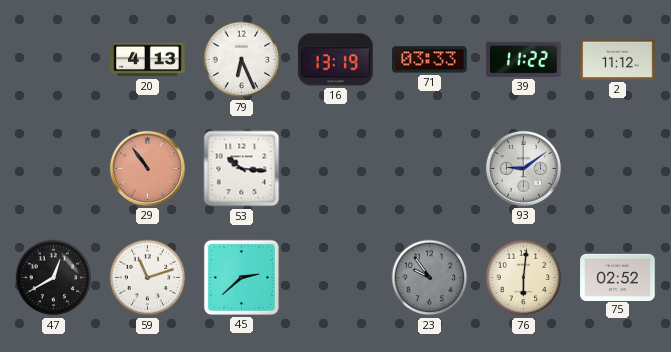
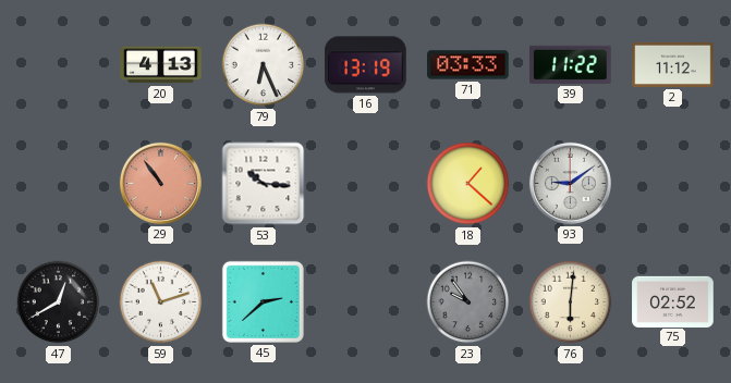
18: none -> 1:22
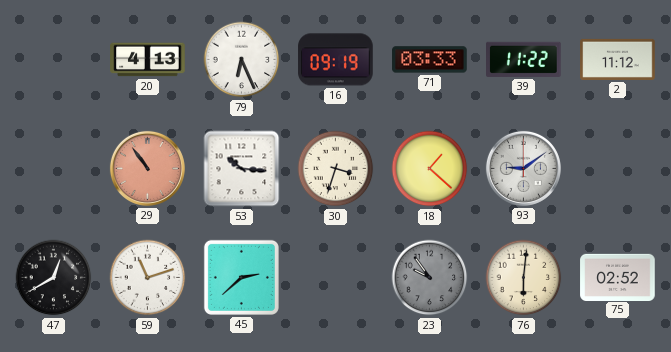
16: 13:19 -> 09:19
30: none -> 3:33
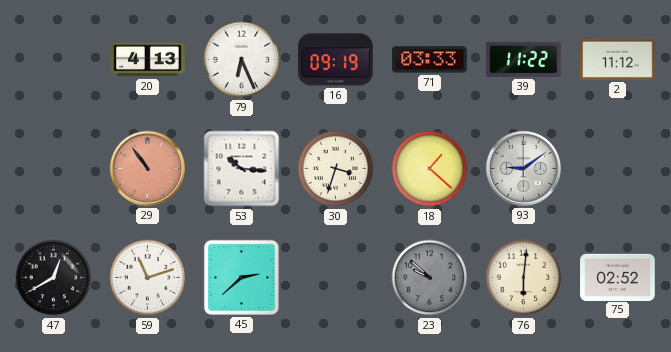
23: 9:54 -> 9:52
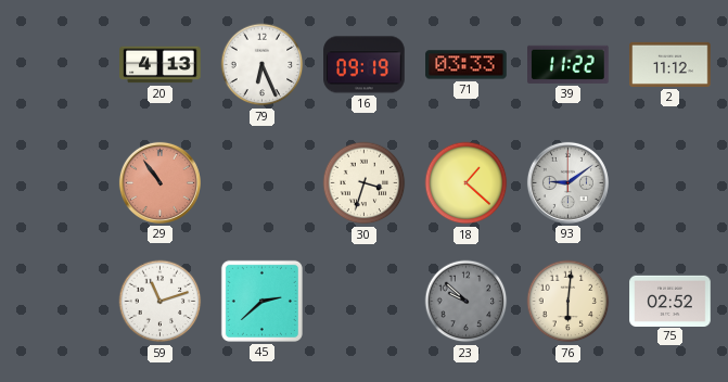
53: 10:16 -> none
47: 12:40 -> none
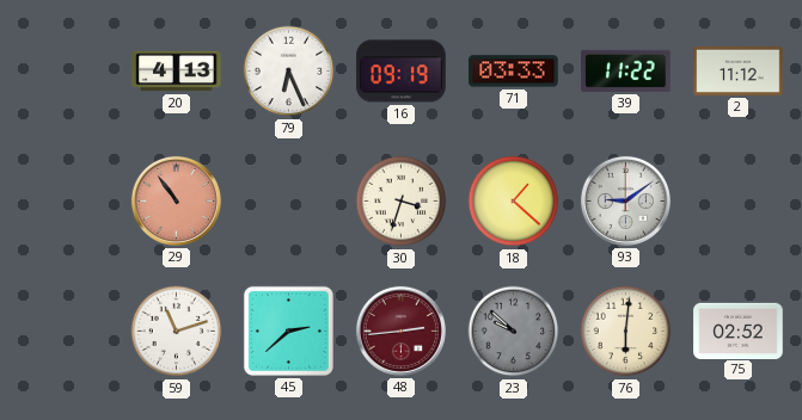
48: none -> 2:44
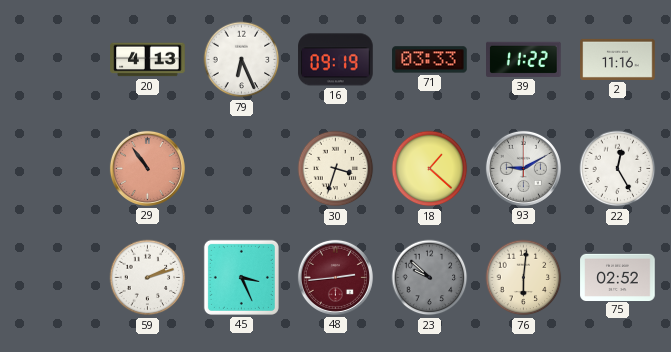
2: 11:12 -> 11:16
93: 9:09 -> 9:10
22: none -> 12:25
59: 11:12 -> 2:12
45: 2:38 -> 3:26
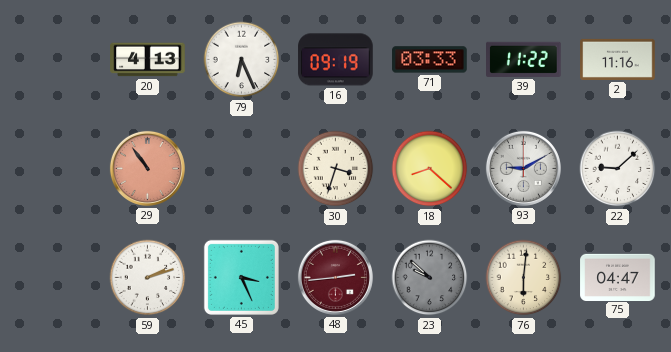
18: 1:22 -> 8:22
22: 12:25 -> 9:08
75: 02:52 -> 04:47
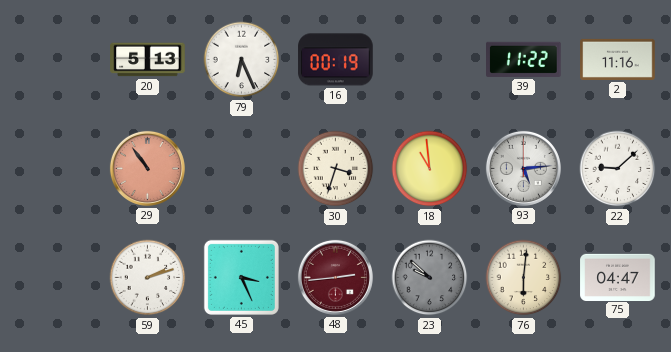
20: 4:13 -> 5:13
16: 09:19 -> 00:19
71: 03:33 -> none
18: 8:22 -> 10:59
93: 9:10 -> 5:14
